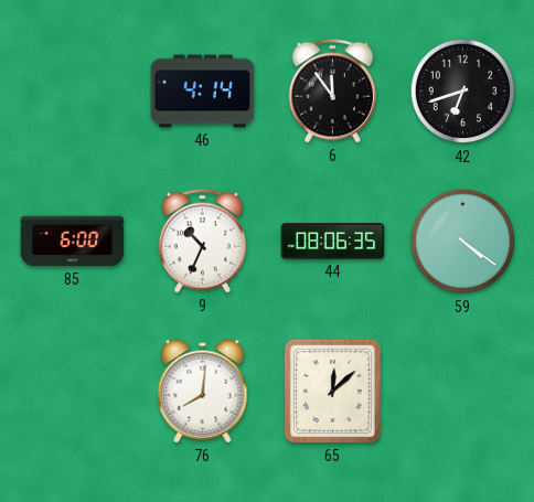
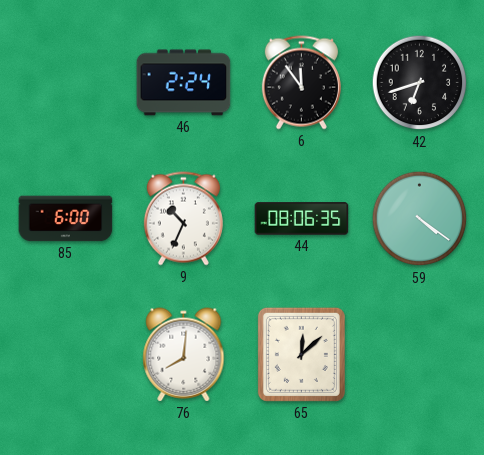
46: 4:14 -> 2:24
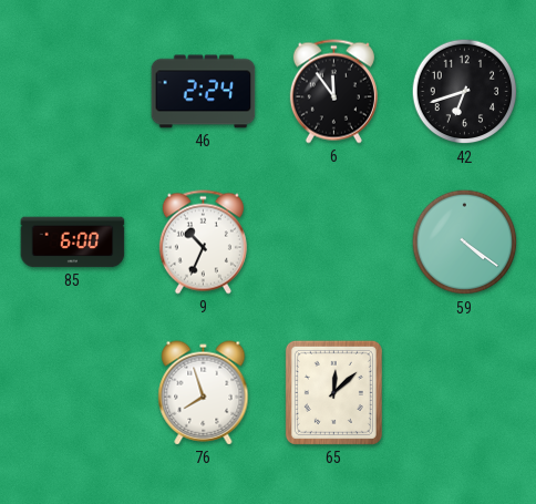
44: 08:06 -> none
76: 8:01 -> 7:57
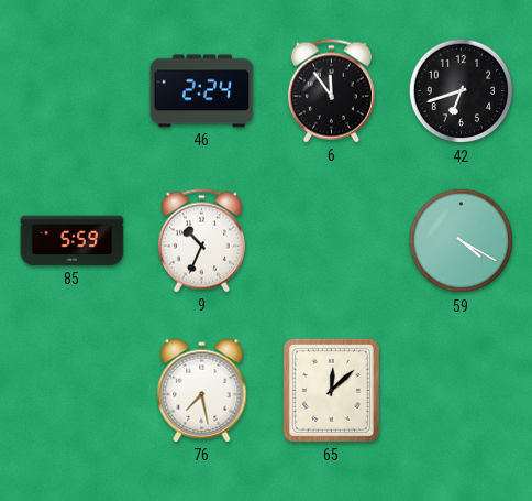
85: 6:00 -> 5:59
59: 4:21 -> 4:20
76: 7:57 -> 7:28
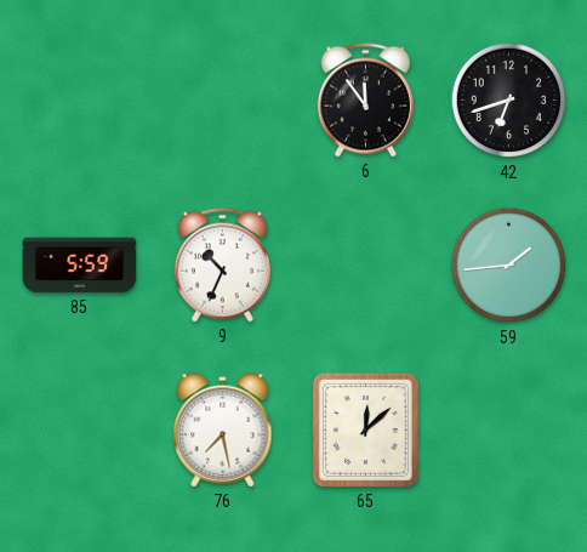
46: 2:24 -> none
59: 4:20 -> 1:44
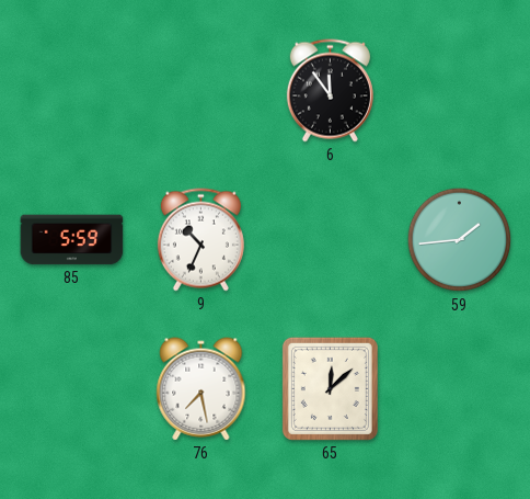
42: 6:42 -> none
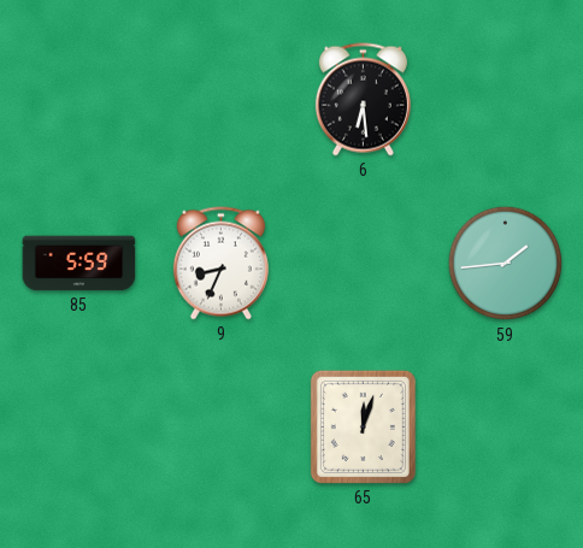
6: 11:54 -> 6:29
9: 10:34 -> 8:34
76: 7:28 -> none
65: 12:08 -> 12:03
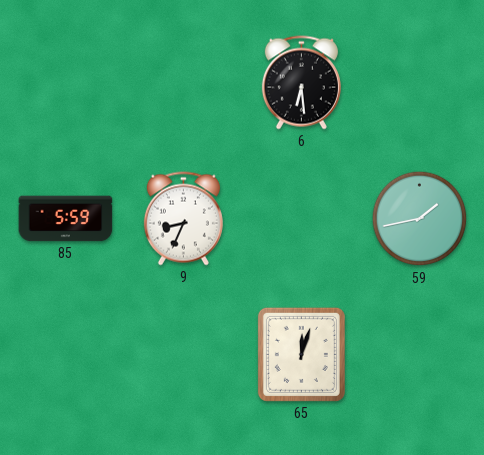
59: 1:44 -> 1:43
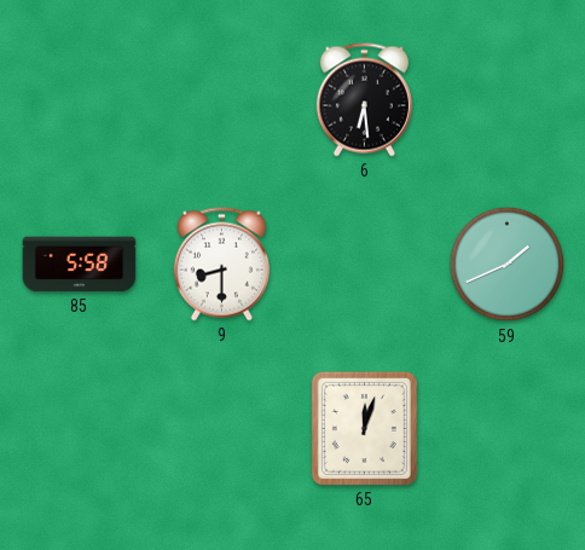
85: 5:59 -> 5:58
9: 8:34 -> 8:30
59: 1:43 -> 1:41
